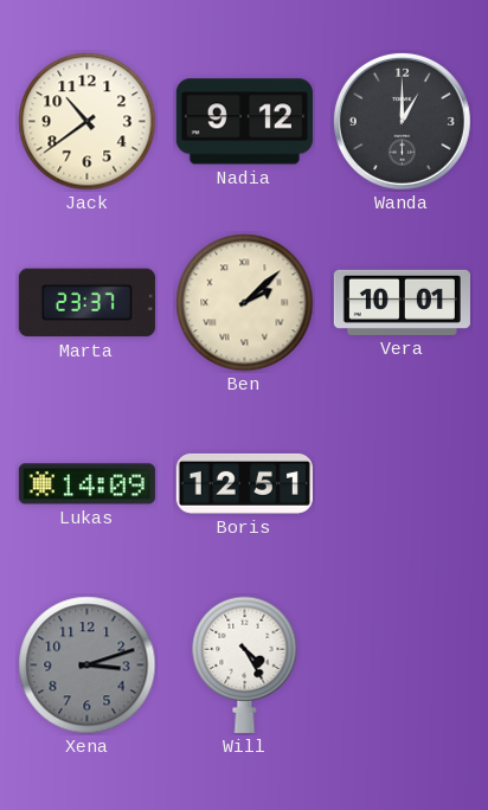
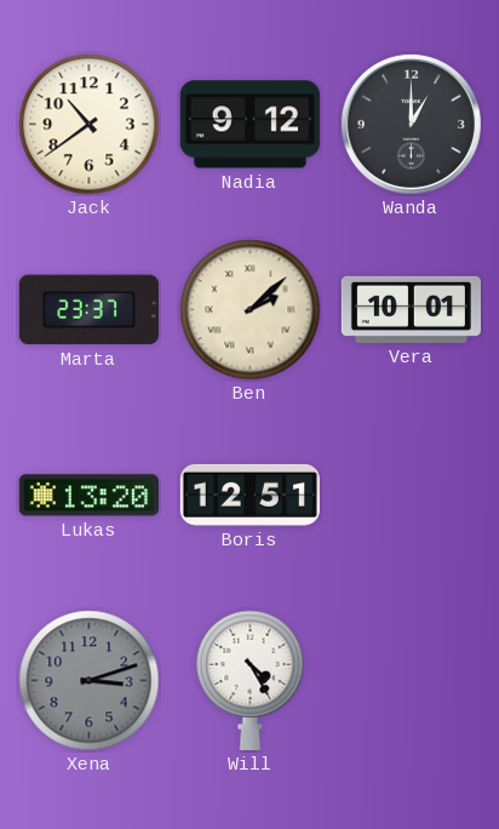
Lukas: 14:09 -> 13:20
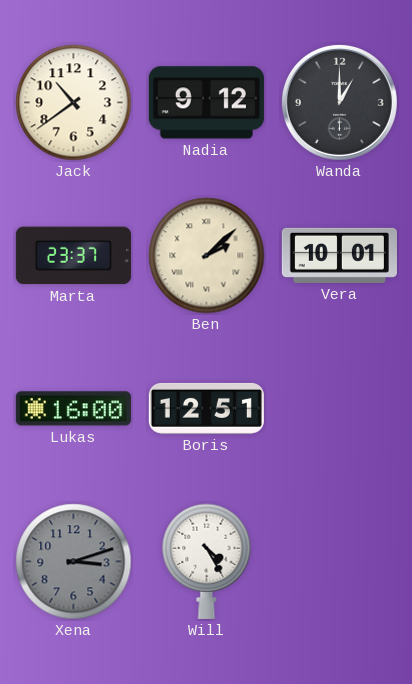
Lukas: 13:20 -> 16:00
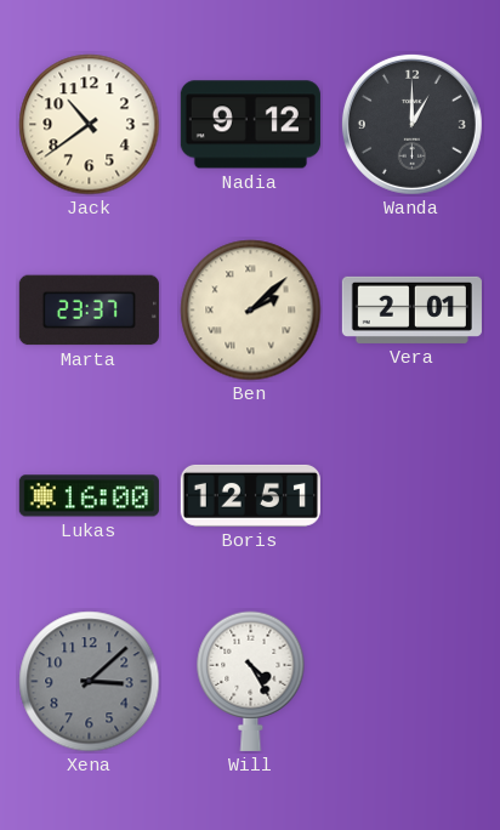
Vera: 10:01 -> 2:01
Xena: 3:12 -> 3:08
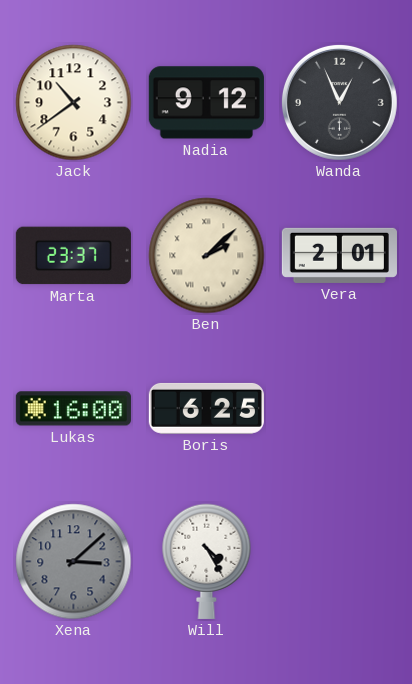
Wanda: 1:00 -> 12:56
Boris: 12:51 -> 6:25
